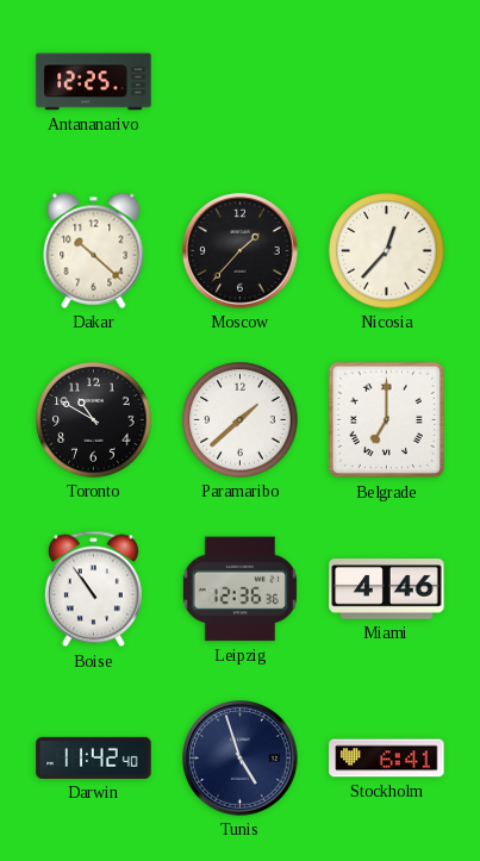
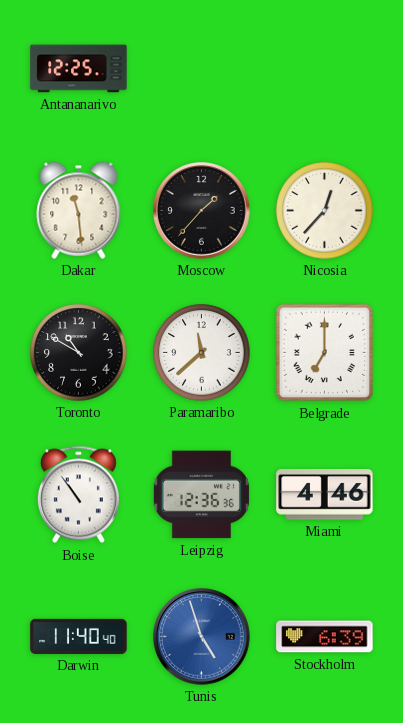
Dakar: 10:22 -> 11:29
Paramaribo: 1:38 -> 11:38
Darwin: 11:42 -> 11:40
Tunis dial: navy -> blue
Stockholm: 6:41 -> 6:39
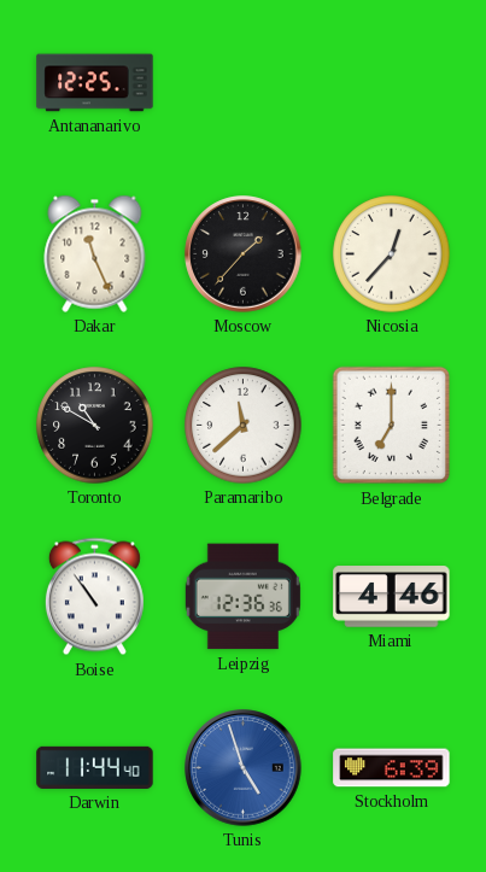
Dakar: 11:29 -> 11:26
Darwin: 11:40 -> 11:44
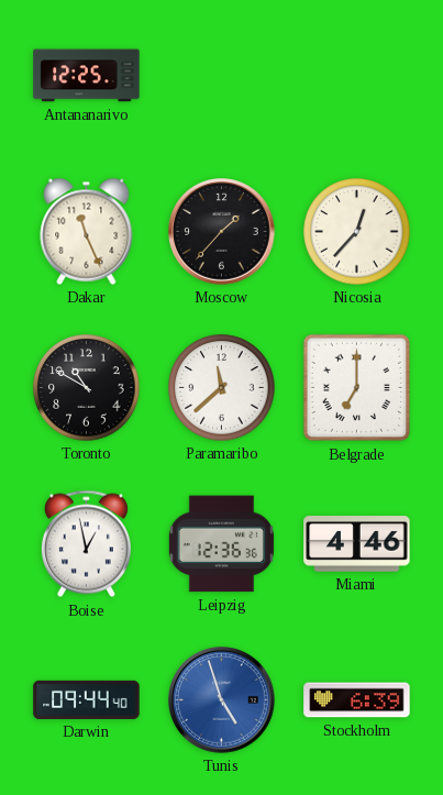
Boise: 10:54 -> 12:58
Darwin: 11:44 -> 09:44
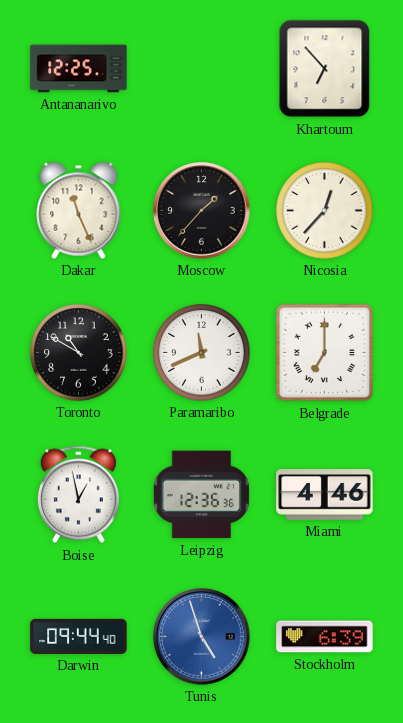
Khartoum: none -> 6:53
Paramaribo: 11:38 -> 11:41
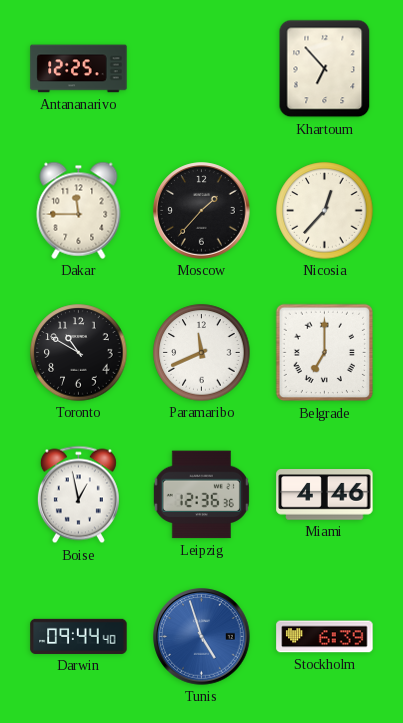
Dakar: 11:26 -> 11:45
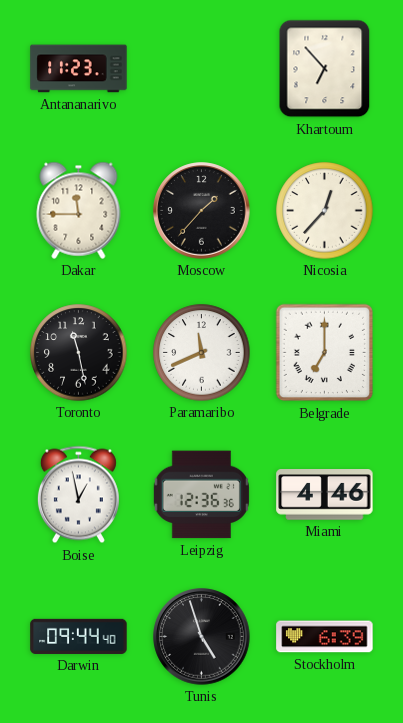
Antananarivo: 12:25 -> 11:23
Toronto: 10:50 -> 11:28
Tunis dial: blue -> black
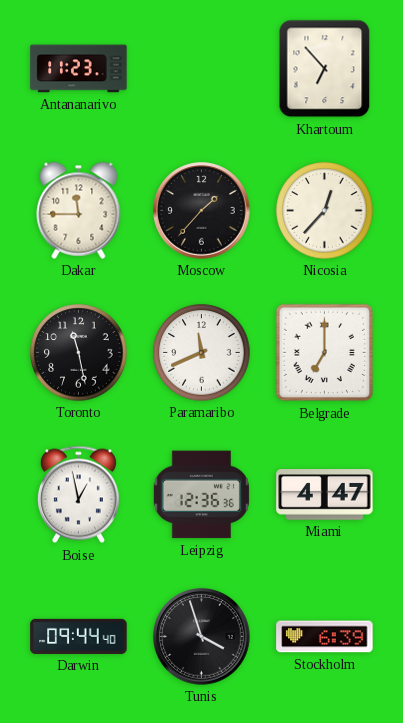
Miami: 4:46 -> 4:47
Tunis: 4:57 -> 3:57
